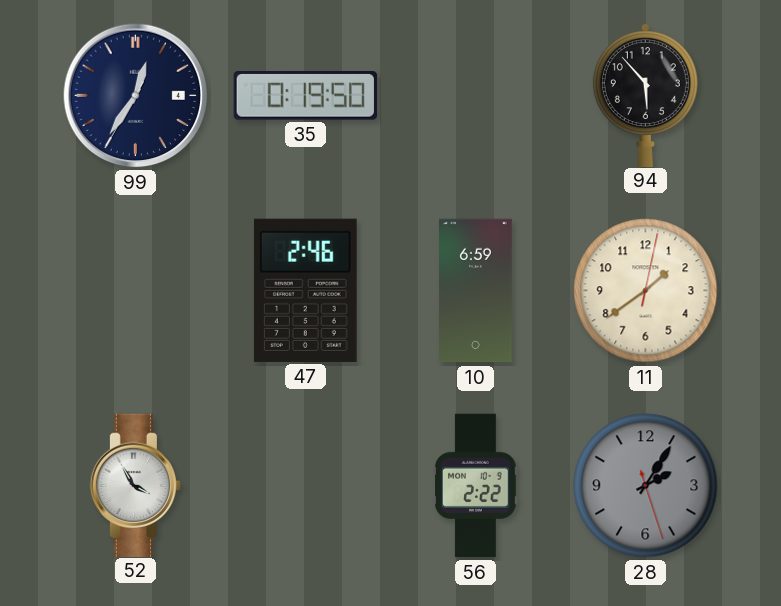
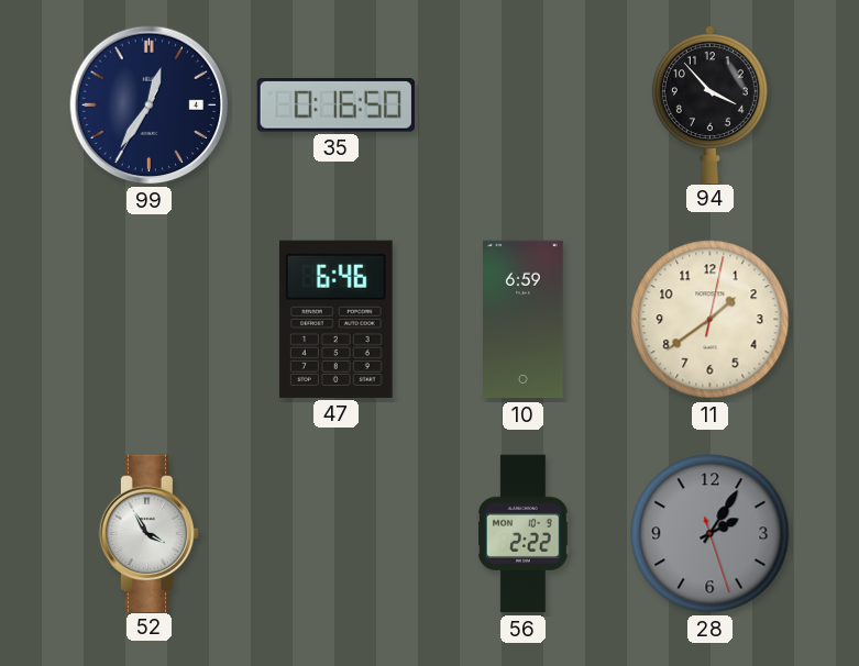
35: 0:19 -> 0:16
94: 5:53 -> 3:53
47: 2:46 -> 6:46
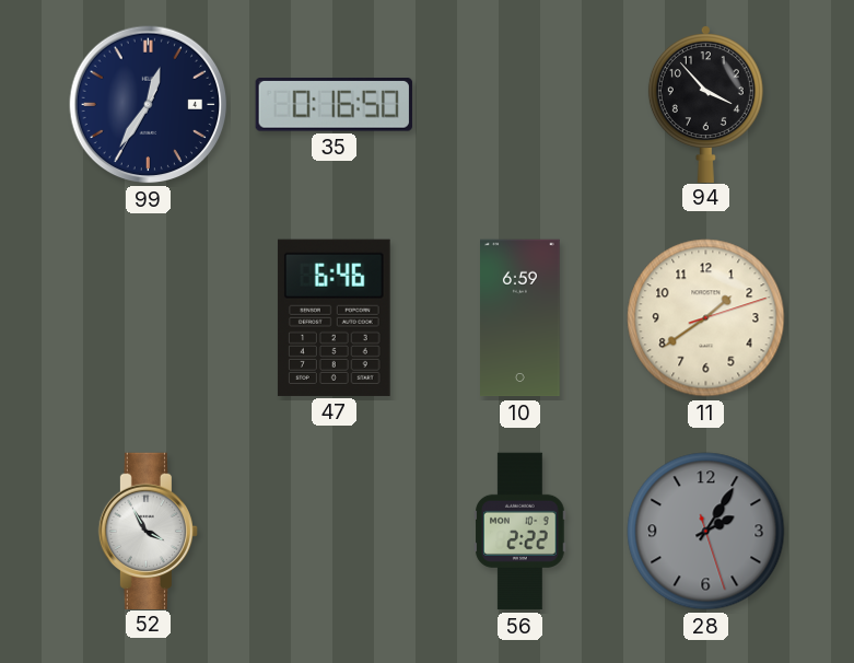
11: 1:39:02 -> 1:39:12
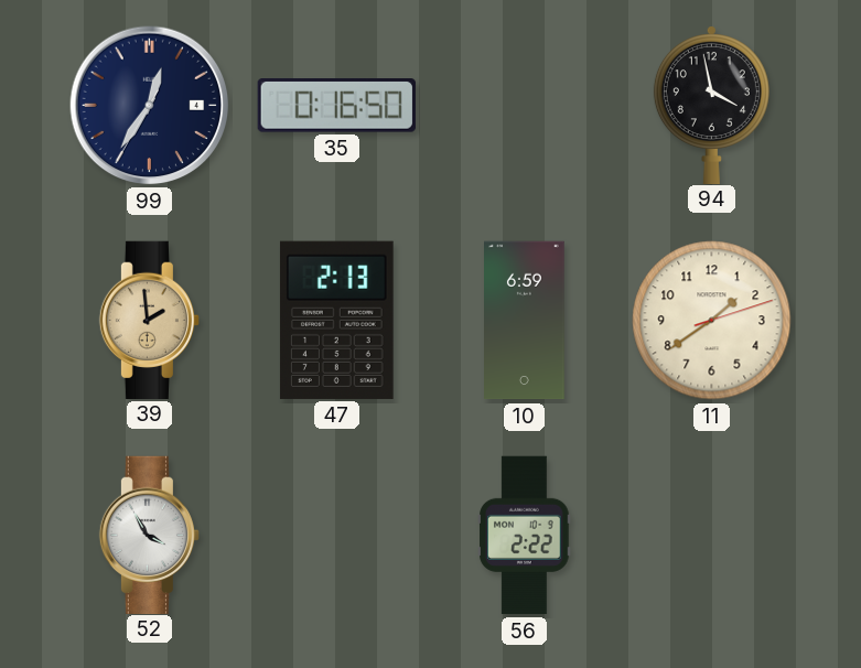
94: 3:53 -> 3:58
39: none -> 1:59
47: 6:46 -> 2:13
28: 2:05 -> none
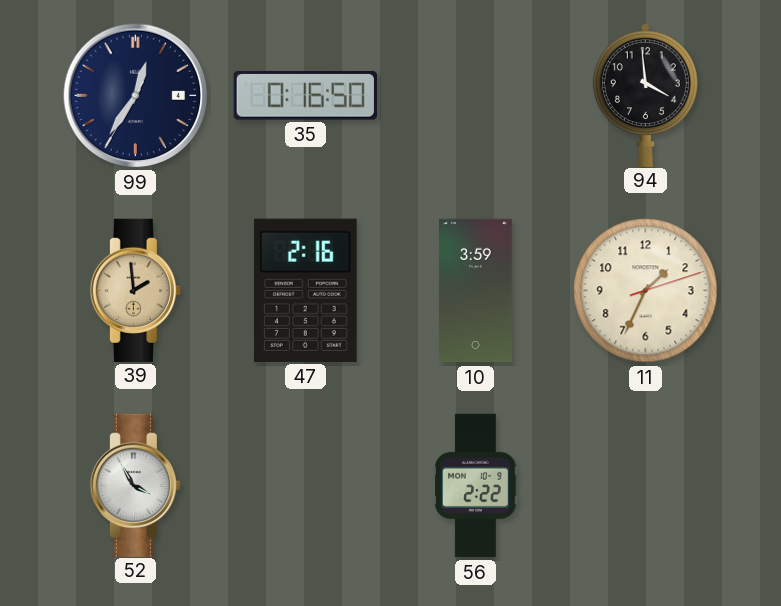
94: 3:58 -> 3:59
47: 2:13 -> 2:16
10: 6:59 -> 3:59
11: 1:39 -> 1:34
